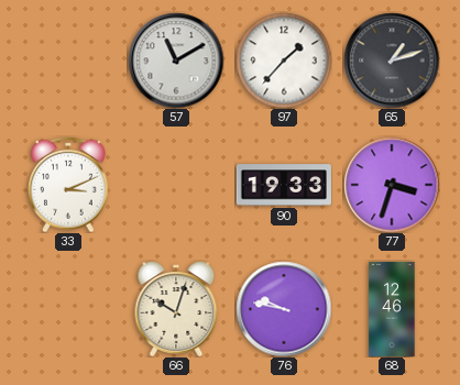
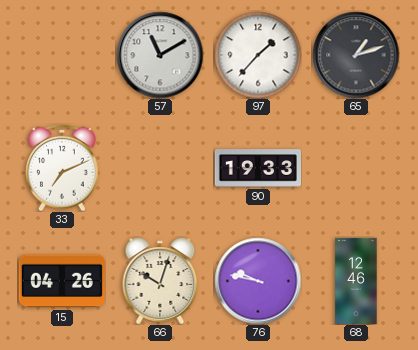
33: 3:11 -> 7:11
77: 3:33 -> none
15: none -> 04:26
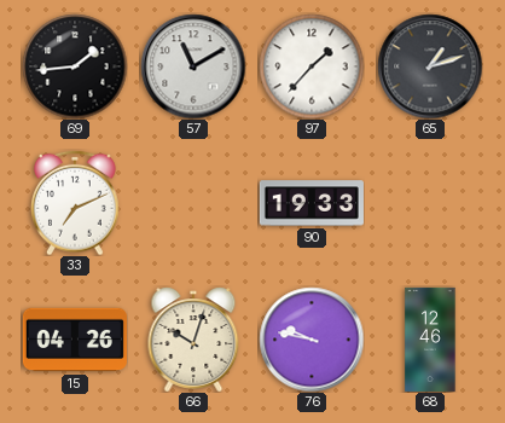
69: none -> 1:44
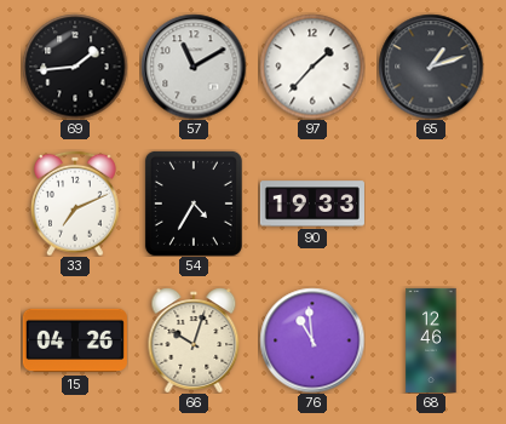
54: none -> 4:35
76: 9:47 -> 10:59
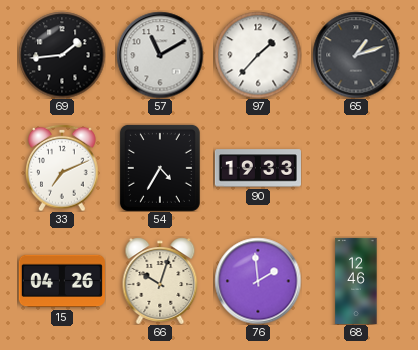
76: 10:59 -> 1:59
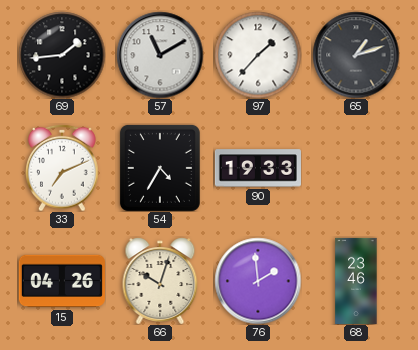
68: 12:46 -> 23:46
